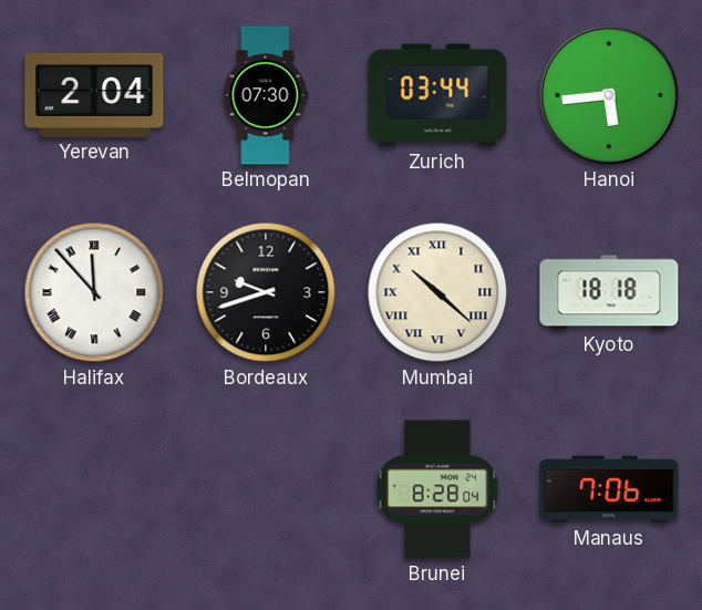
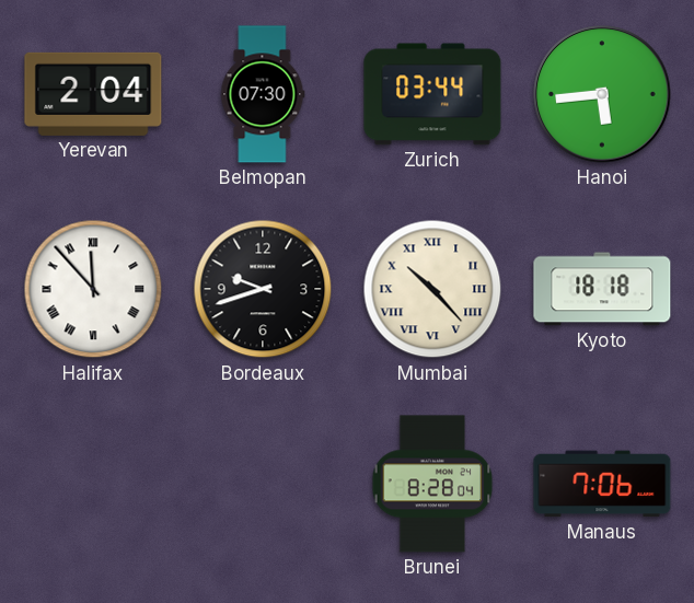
Mumbai: 10:22 -> 10:23
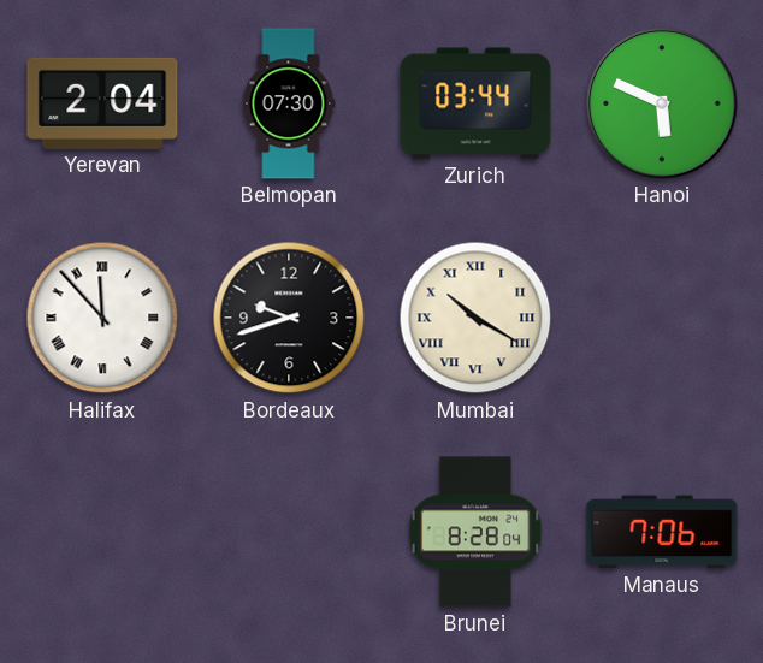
Hanoi: 5:44 -> 5:49
Mumbai: 10:23 -> 10:20
Kyoto: 18:18 -> none
